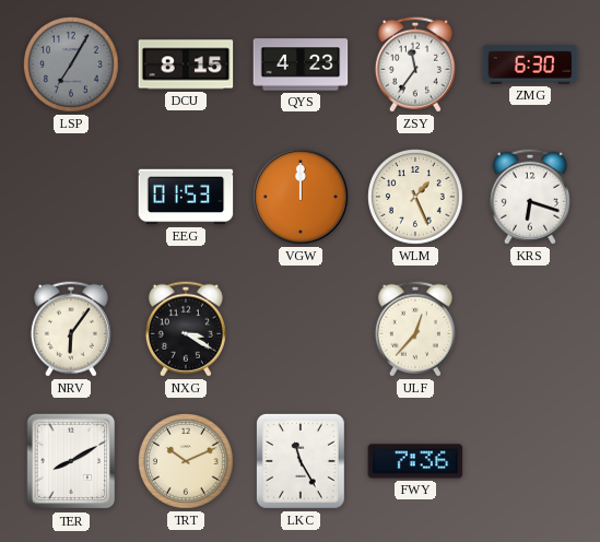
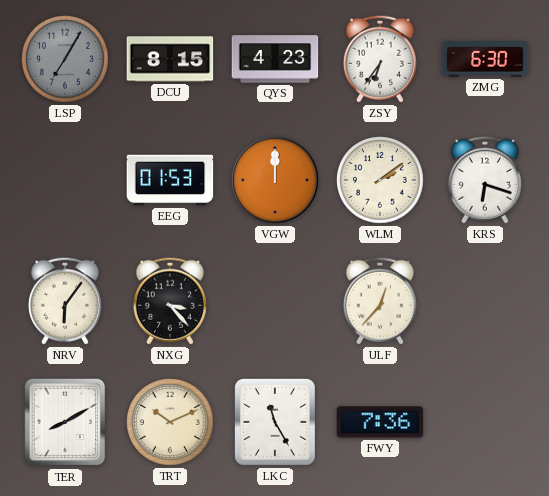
ZSY: 11:36 -> 6:36
WLM: 1:26 -> 2:09
NXG: 3:20 -> 3:23
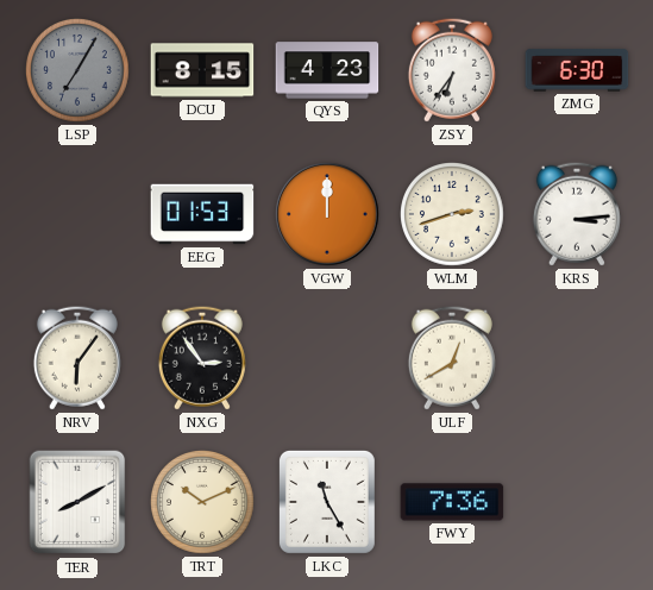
WLM: 2:09 -> 2:42
KRS: 6:18 -> 3:14
NXG: 3:23 -> 2:54
ULF: 12:37 -> 12:40
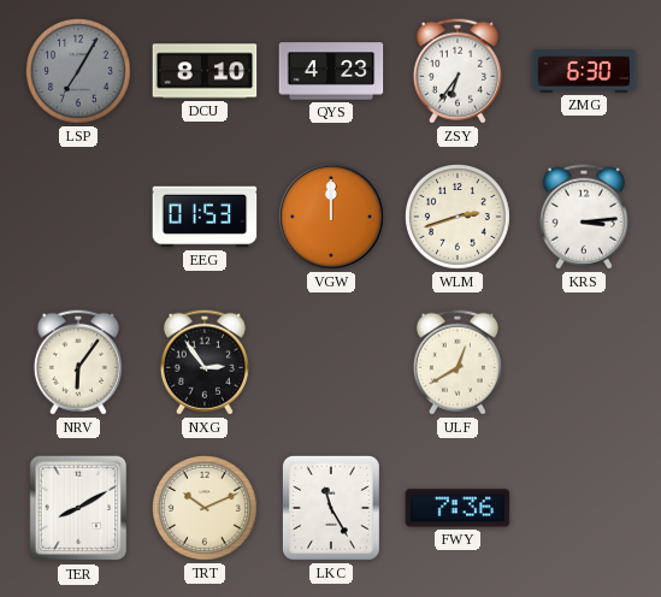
DCU: 8:15 -> 8:10
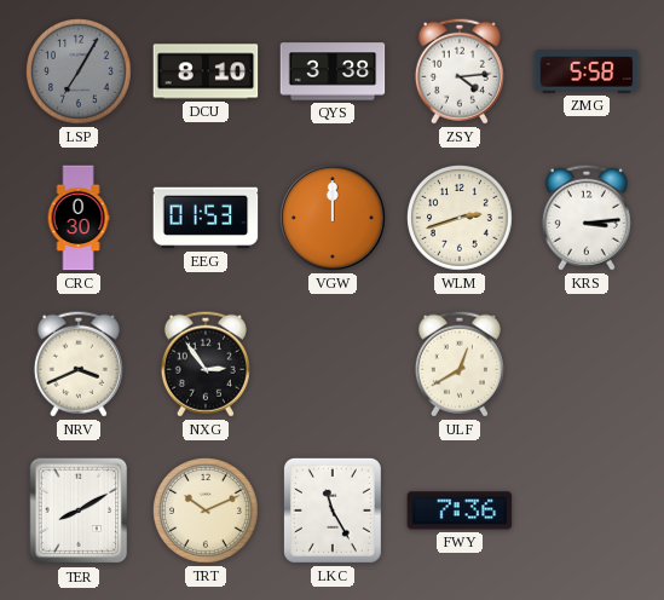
QYS: 4:23 -> 3:38
ZSY: 6:36 -> 4:14
ZMG: 6:30 -> 5:58
CRC: none -> 0:30
NRV: 6:06 -> 3:41
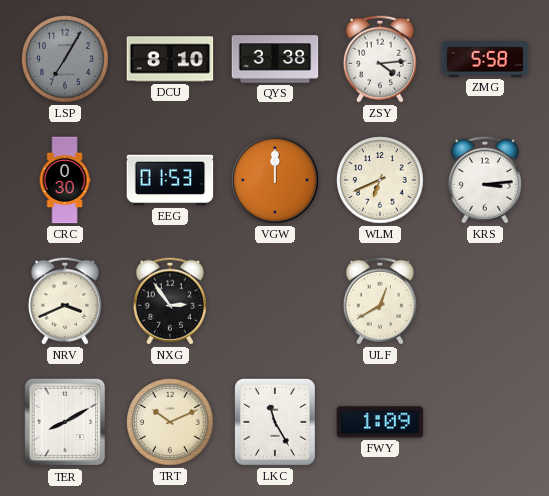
WLM: 2:42 -> 6:41
FWY: 7:36 -> 1:09
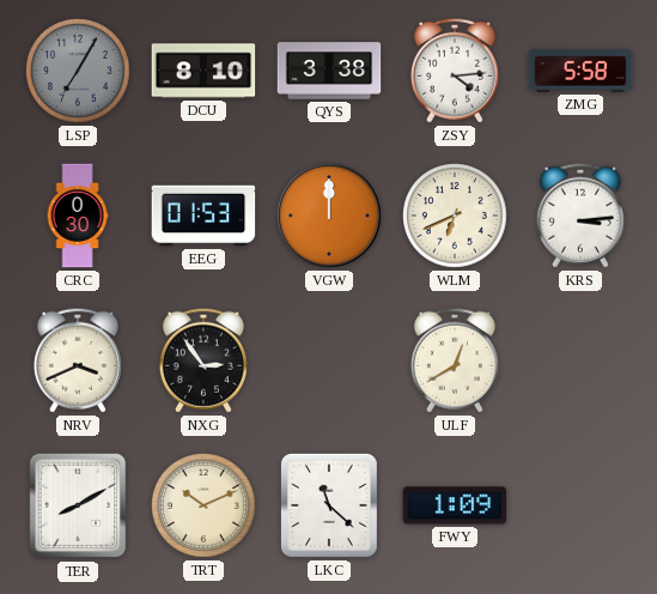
LKC: 11:25 -> 11:22
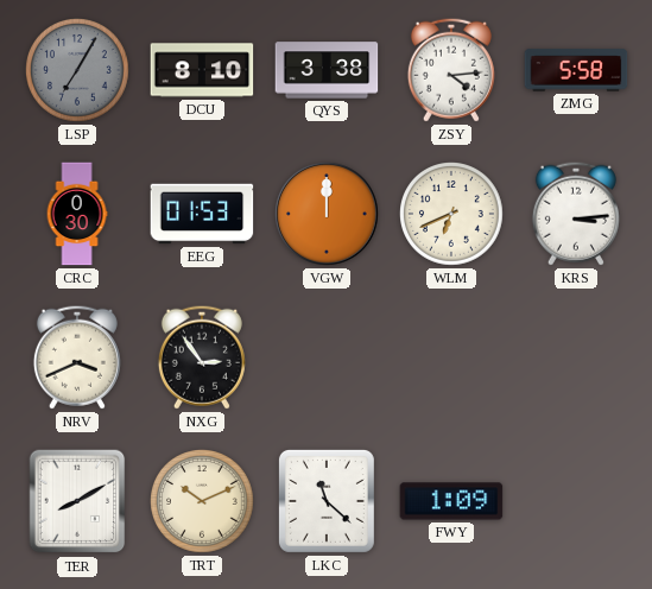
ULF: 12:40 -> none
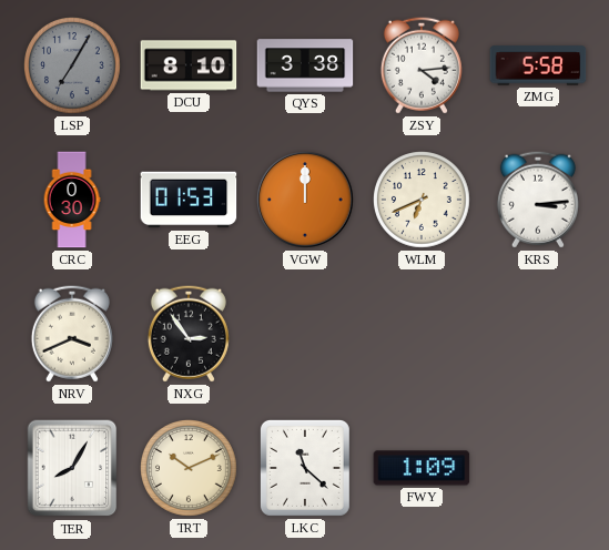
TER: 8:10 -> 8:05
